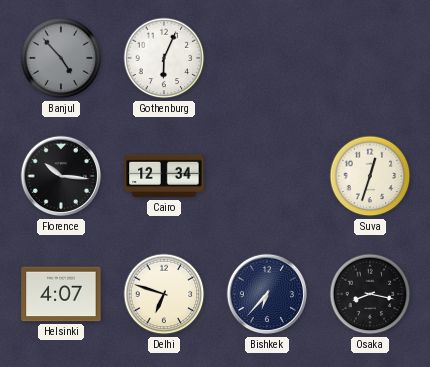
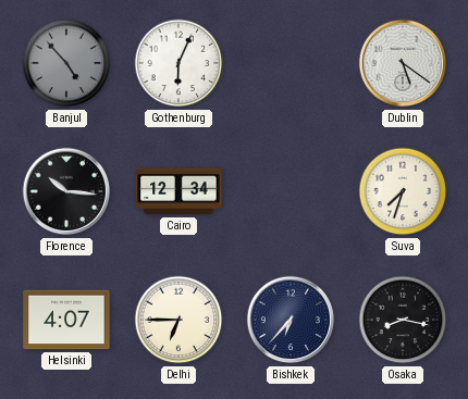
Dublin: none -> 5:21
Suva: 12:33 -> 7:33
Delhi: 6:48 -> 6:45
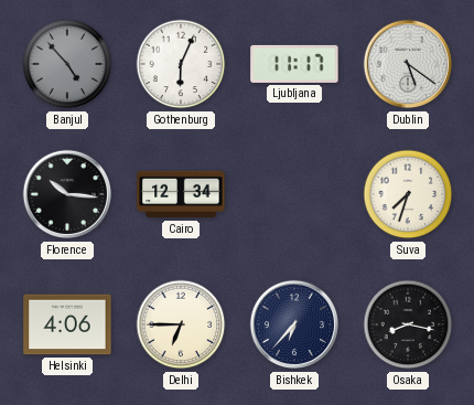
Ljubljana: none -> 11:17
Helsinki: 4:07 -> 4:06
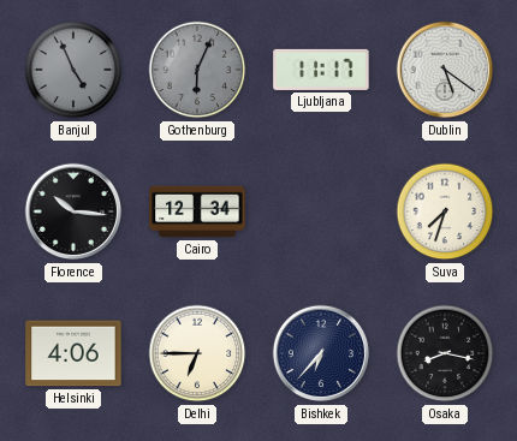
Banjul: 4:53 -> 4:56
Gothenburg dial: white -> grey
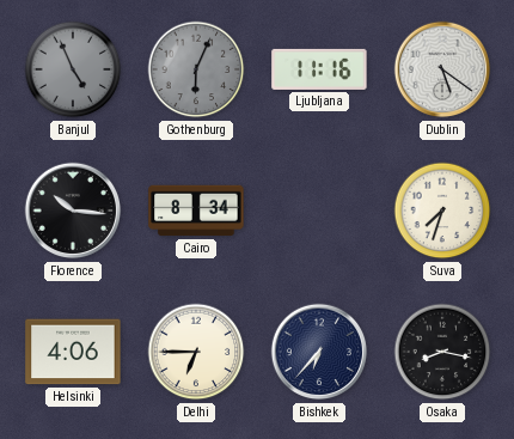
Ljubljana: 11:17 -> 11:16
Cairo: 12:34 -> 8:34
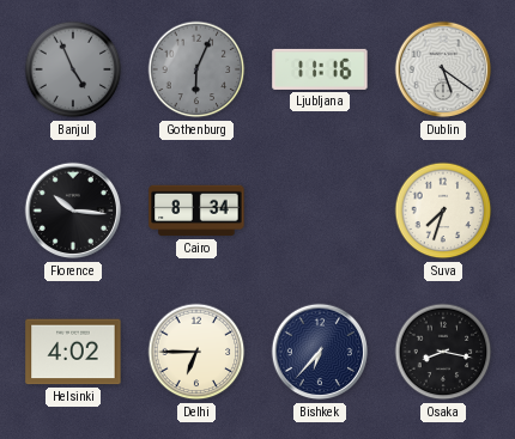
Helsinki: 4:06 -> 4:02
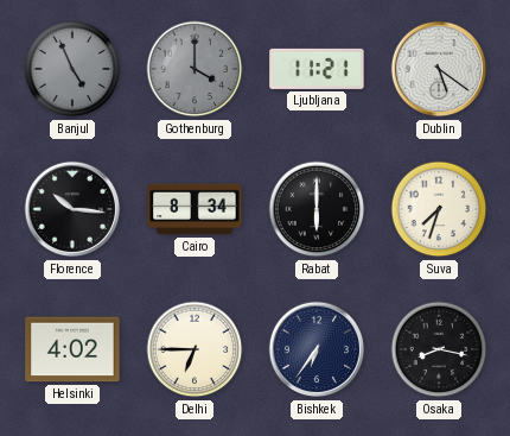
Gothenburg: 6:04 -> 4:00
Ljubljana: 11:16 -> 11:21
Rabat: none -> 6:00
Bishkek: 6:37 -> 6:36
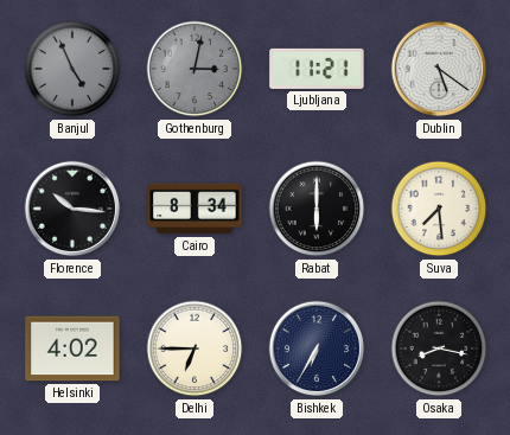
Gothenburg: 4:00 -> 3:02
Suva: 7:33 -> 7:29
Bishkek: 6:36 -> 6:35
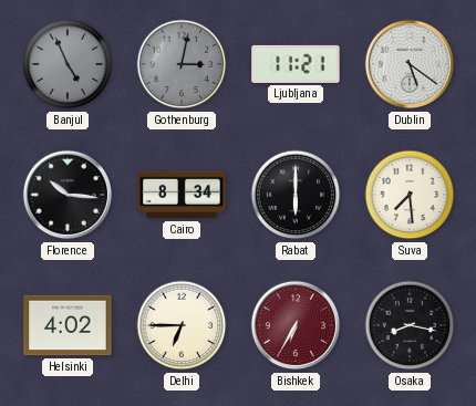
Bishkek dial: navy -> burgundy
